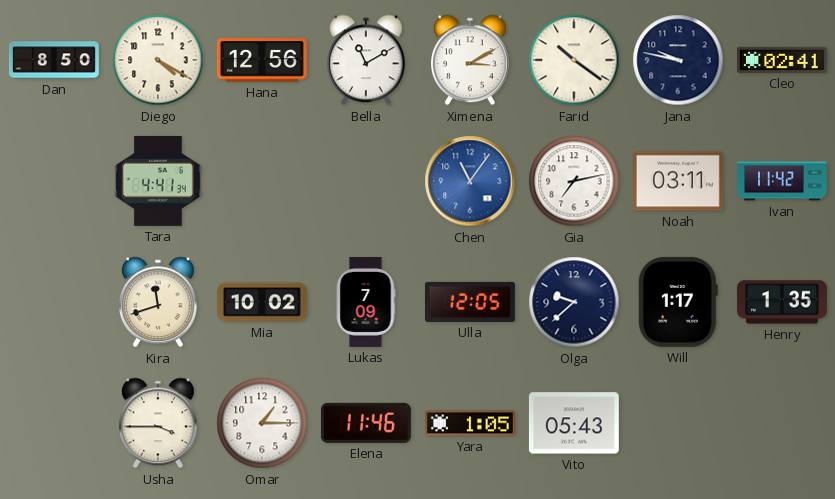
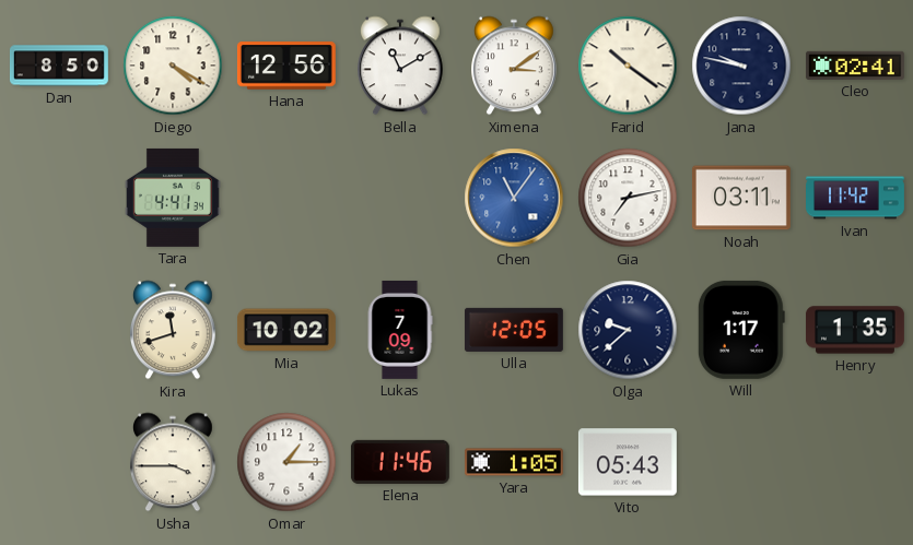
Ximena: 3:10 -> 3:09
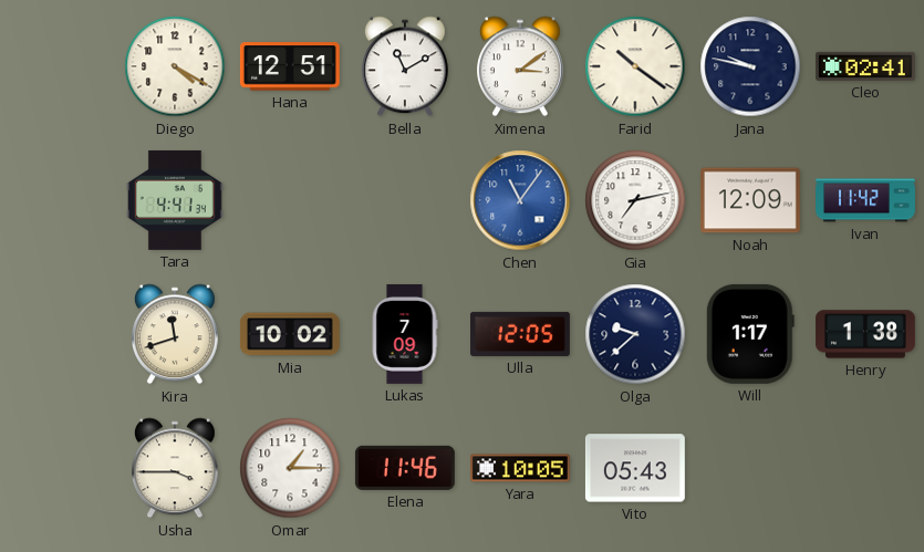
Dan: 8:50 -> none
Hana: 12:56 -> 12:51
Noah: 03:11 -> 12:09
Henry: 1:35 -> 1:38
Yara: 1:05 -> 10:05
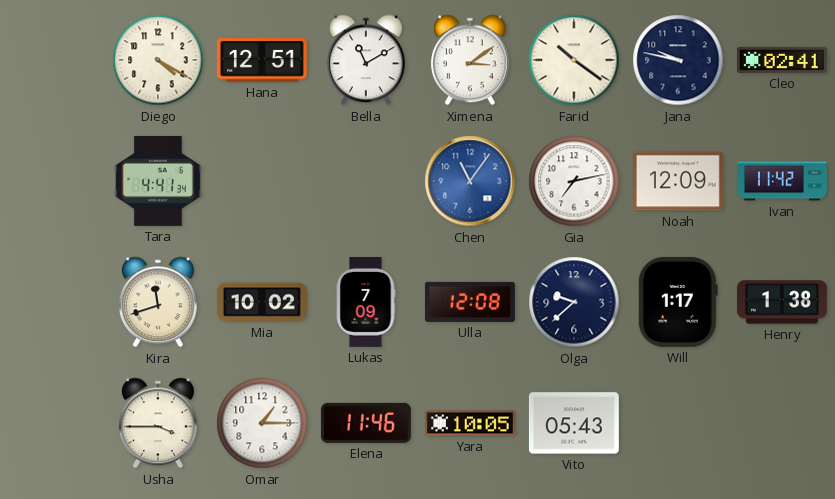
Ulla: 12:05 -> 12:08
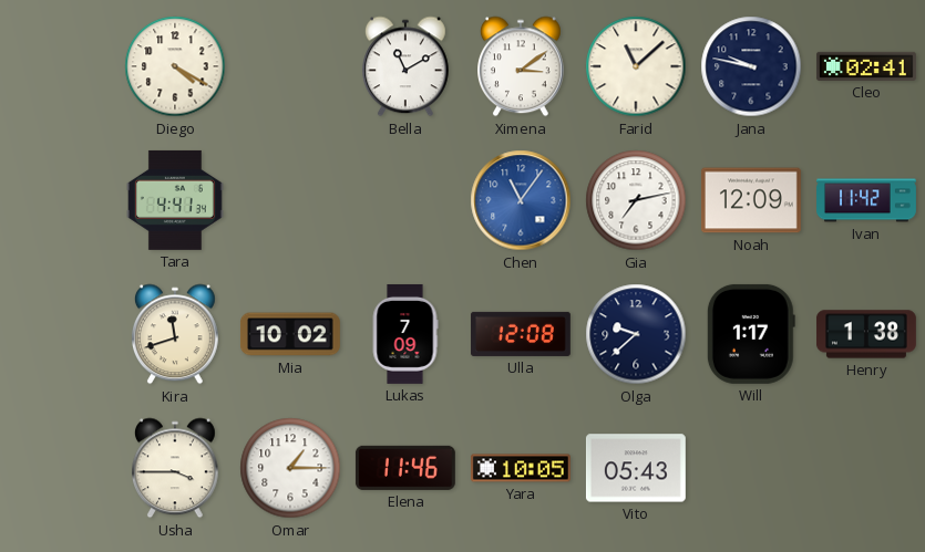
Hana: 12:51 -> none
Farid: 10:21 -> 11:08
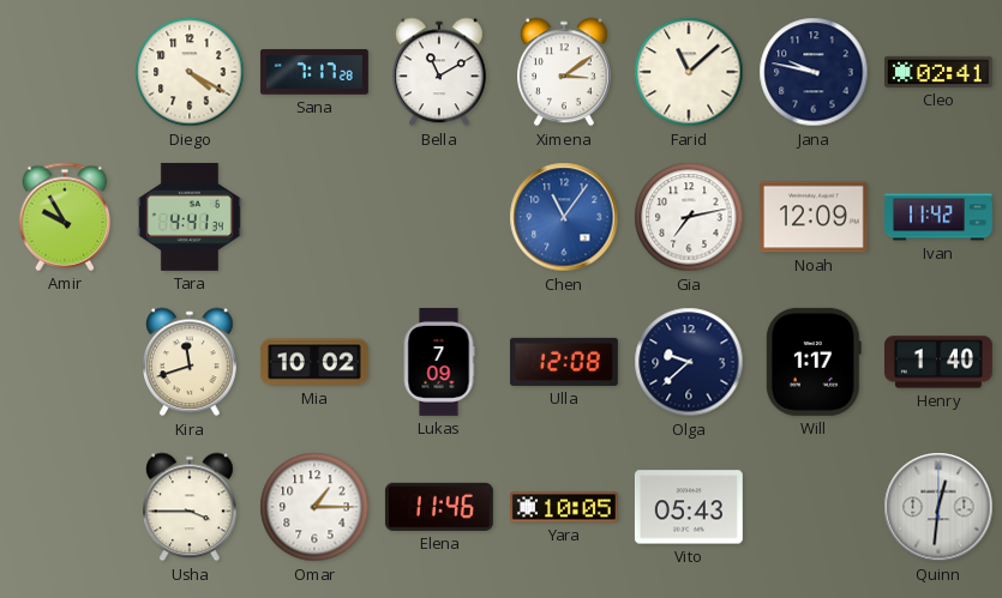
Sana: none -> 7:17
Amir: none -> 9:55
Henry: 1:38 -> 1:40
Quinn: none -> 12:31
